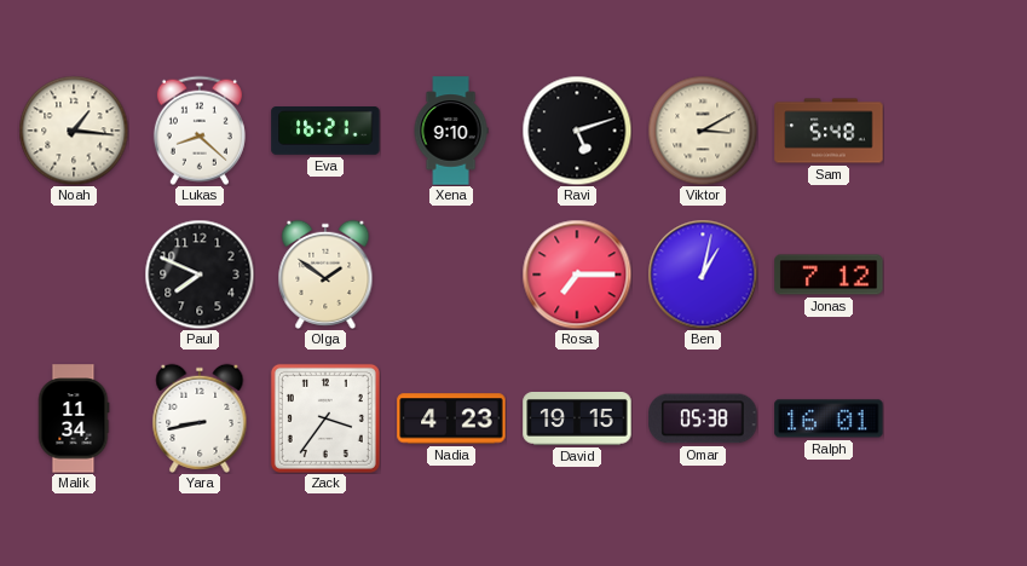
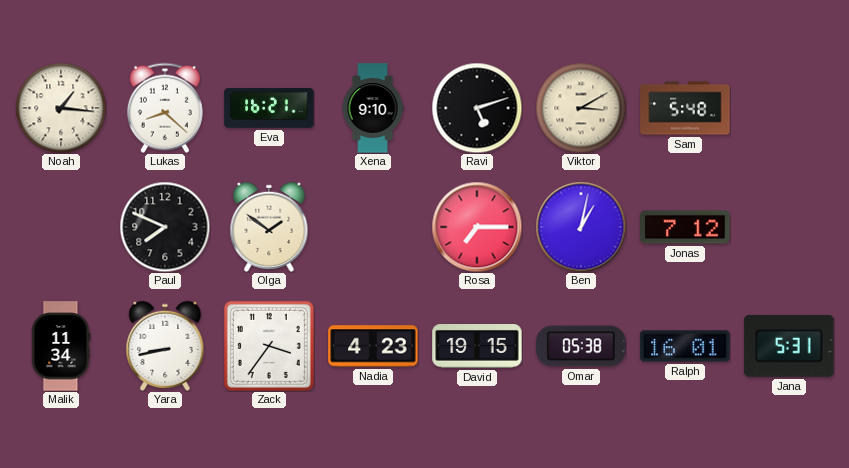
Jana: none -> 5:31
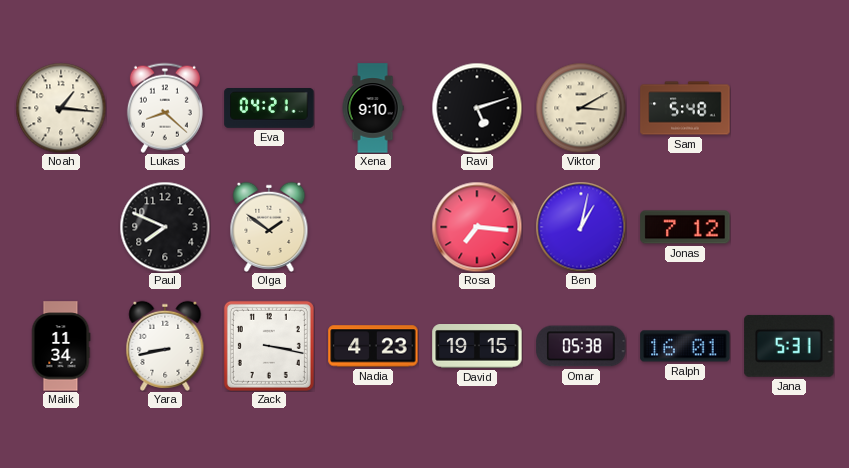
Eva: 16:21 -> 04:21
Rosa: 7:15 -> 7:16
Zack: 3:36 -> 3:17
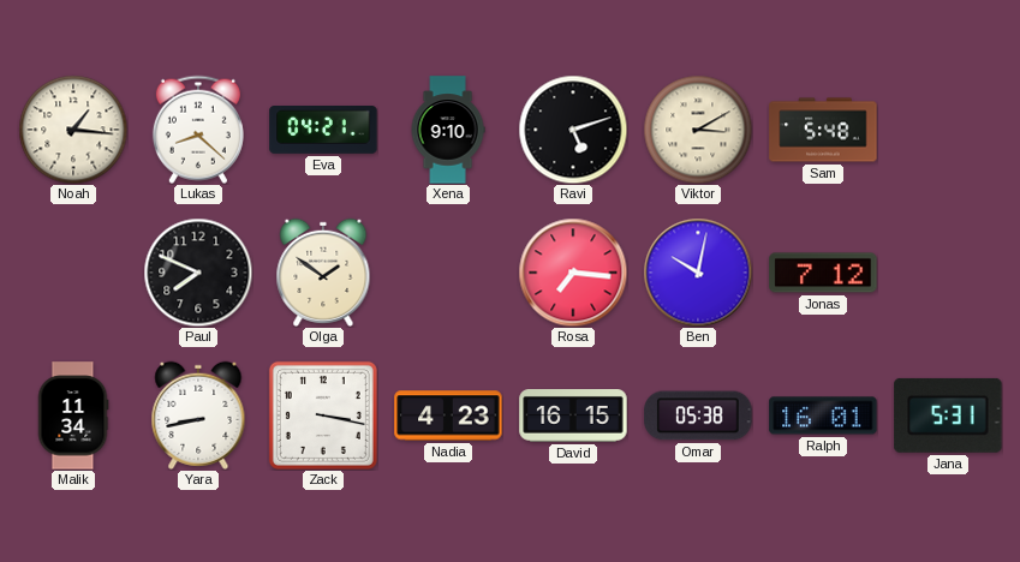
Ben: 1:02 -> 10:02
David: 19:15 -> 16:15
